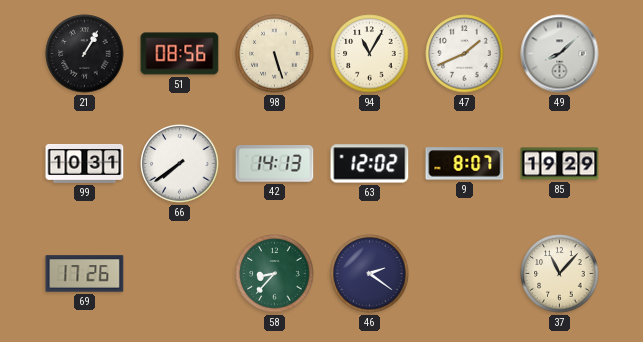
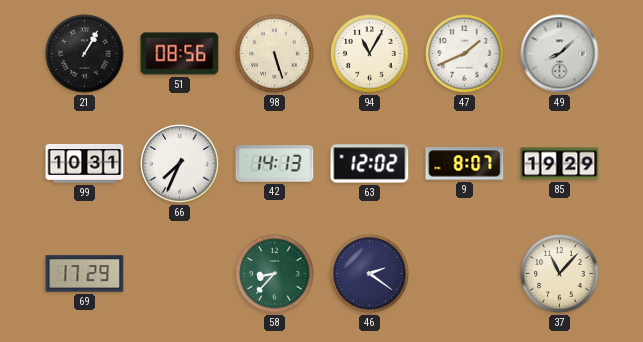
66: 7:39 -> 7:34
69: 17:26 -> 17:29
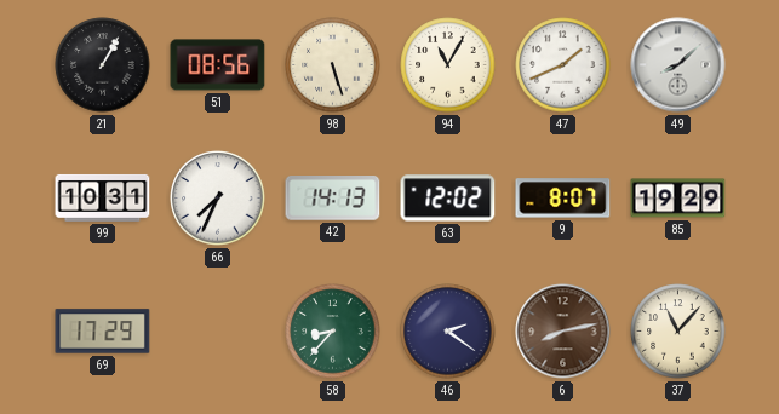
6: none -> 8:13
